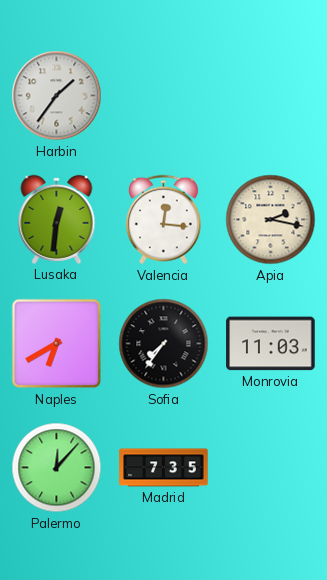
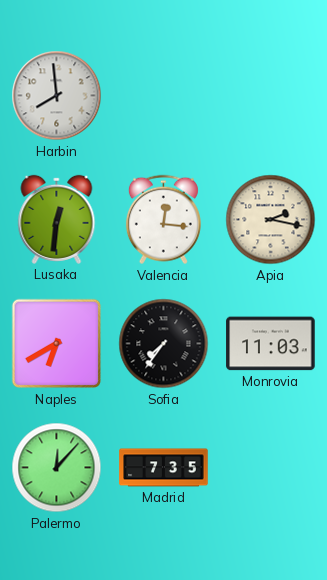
Harbin: 1:36 -> 7:59
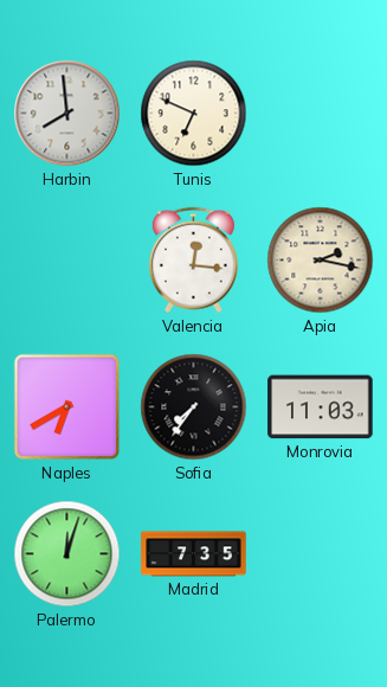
Tunis: none -> 6:49
Lusaka: 12:31 -> none
Palermo: 12:07 -> 12:03
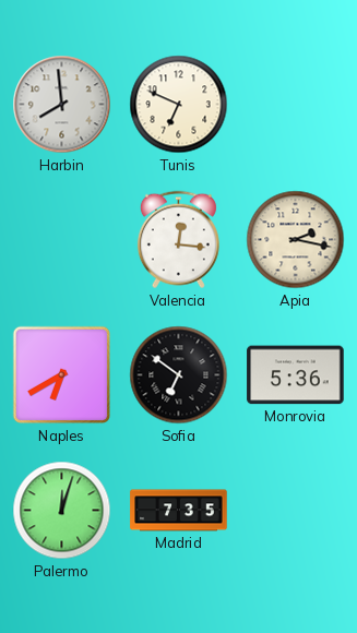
Sofia: 7:36 -> 6:51
Monrovia: 11:03 -> 5:36
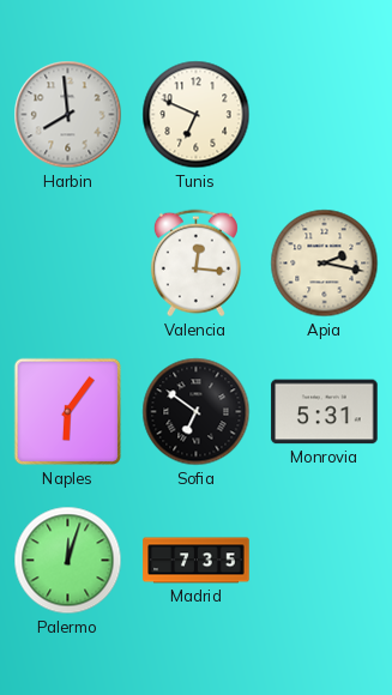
Naples: 6:40 -> 6:06
Monrovia: 5:36 -> 5:31
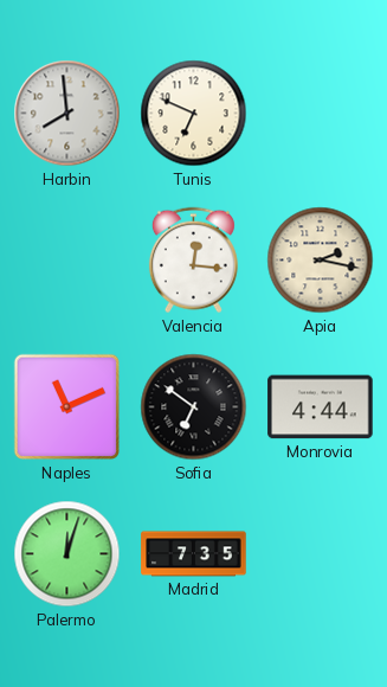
Naples: 6:06 -> 11:11
Monrovia: 5:31 -> 4:44
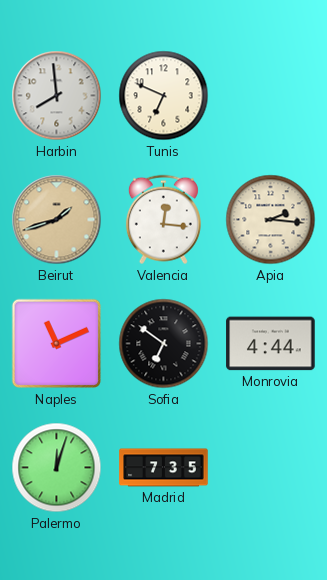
Beirut: none -> 1:42
Apia: 2:17 -> 2:16
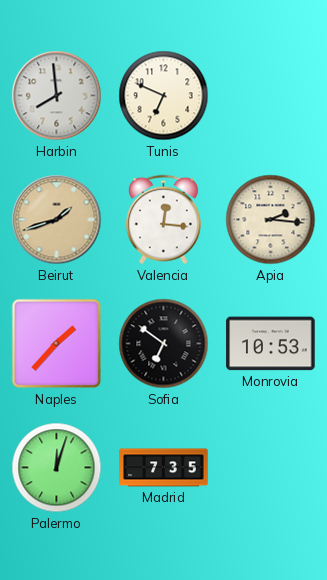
Naples: 11:11 -> 1:37
Monrovia: 4:44 -> 10:53
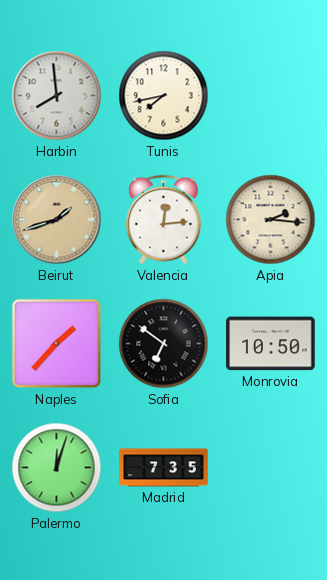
Tunis: 6:49 -> 7:43
Valencia: 12:16 -> 12:14
Monrovia: 10:53 -> 10:50
